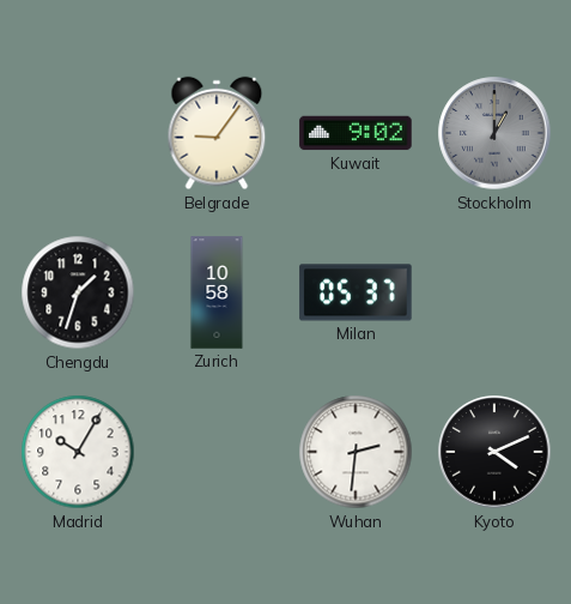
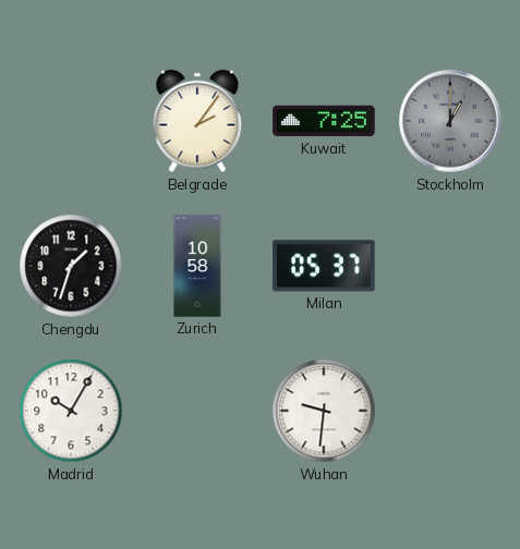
Belgrade: 9:06 -> 2:06
Kuwait: 9:02 -> 7:25
Wuhan: 2:31 -> 9:31
Kyoto: 4:11 -> none
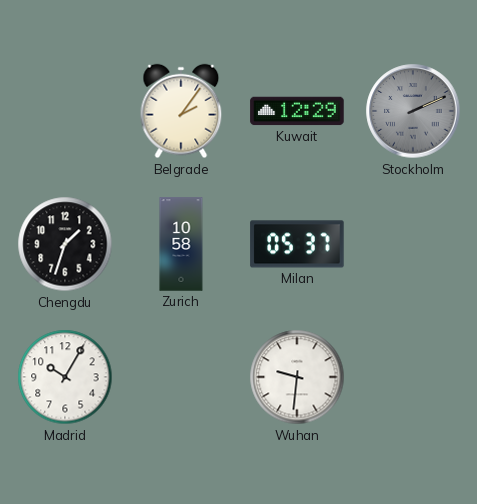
Kuwait: 7:25 -> 12:29
Stockholm: 1:00 -> 2:11
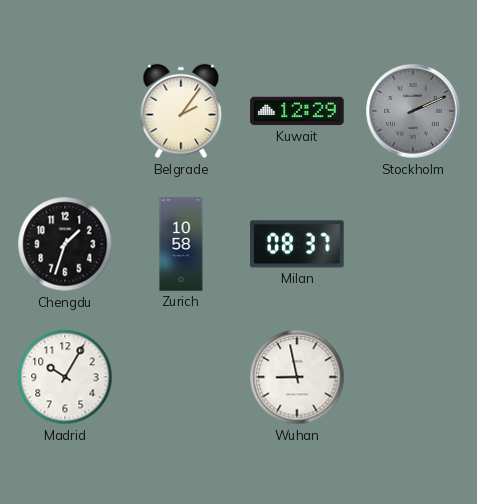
Milan: 05:37 -> 08:37
Wuhan: 9:31 -> 8:58
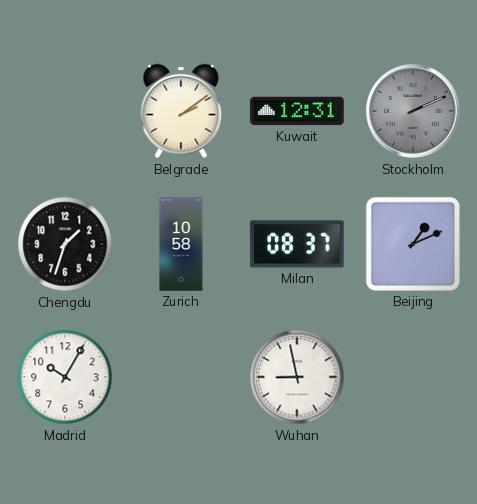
Belgrade: 2:06 -> 2:09
Kuwait: 12:29 -> 12:31
Beijing: none -> 1:11
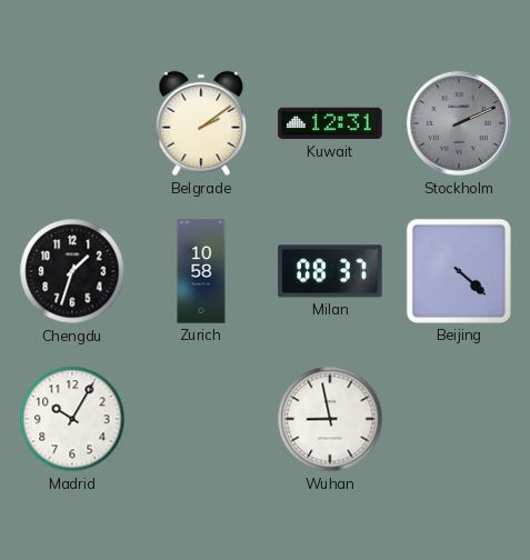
Beijing: 1:11 -> 4:22
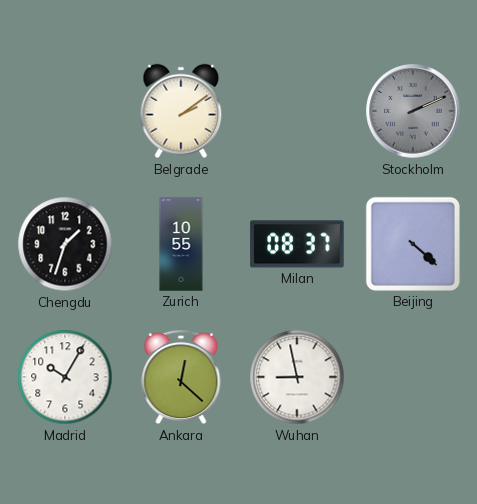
Kuwait: 12:31 -> none
Zurich: 10:58 -> 10:55
Ankara: none -> 12:22
